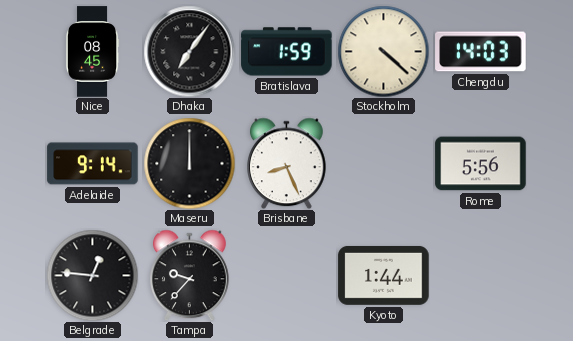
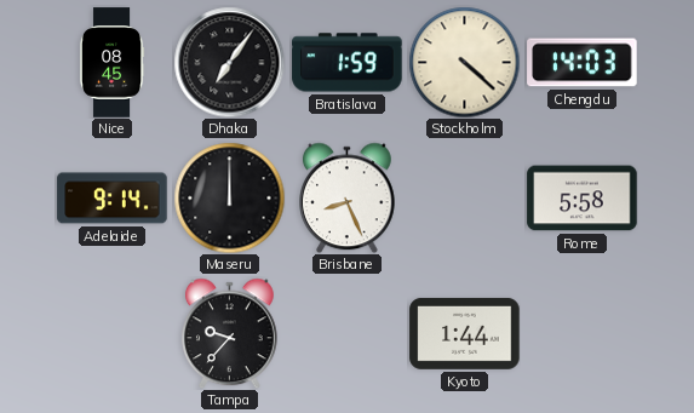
Rome: 5:56 -> 5:58
Belgrade: 12:46 -> none
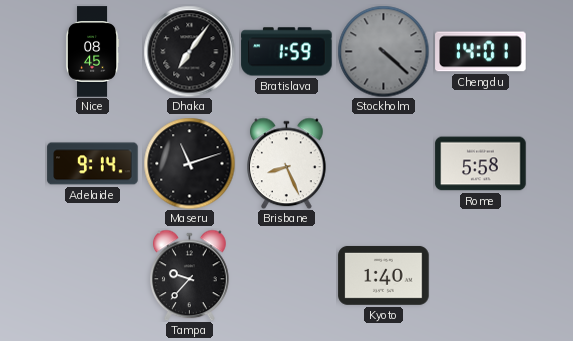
Stockholm dial: cream -> grey
Chengdu: 14:03 -> 14:01
Maseru: 12:00 -> 11:12
Kyoto: 1:44 -> 1:40
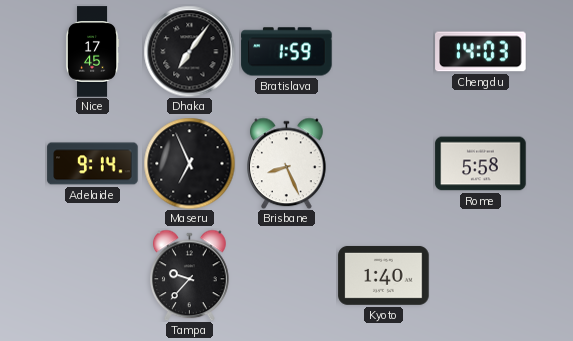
Nice: 08:45 -> 17:45
Stockholm: 4:22 -> none
Chengdu: 14:01 -> 14:03
Maseru: 11:12 -> 6:56
